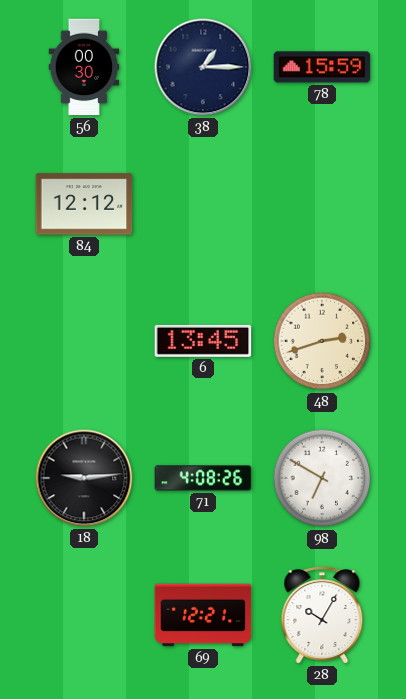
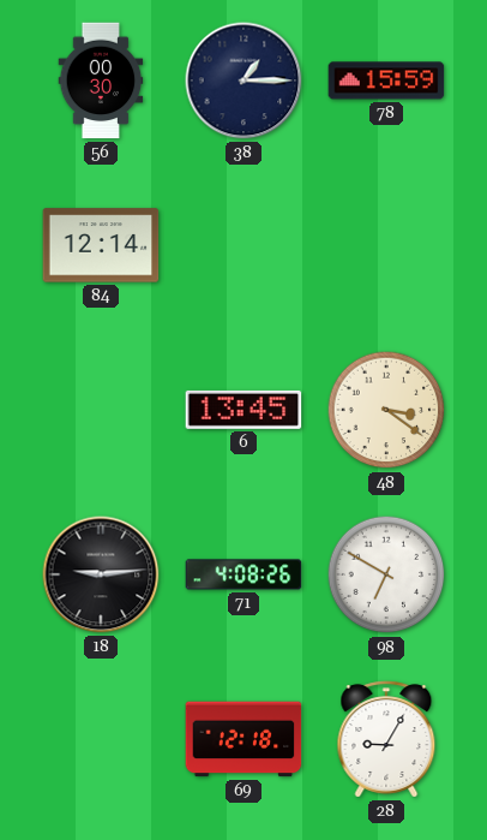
84: 12:12 -> 12:14
48: 2:42 -> 3:21
69: 12:21 -> 12:18
28: 10:05 -> 9:05
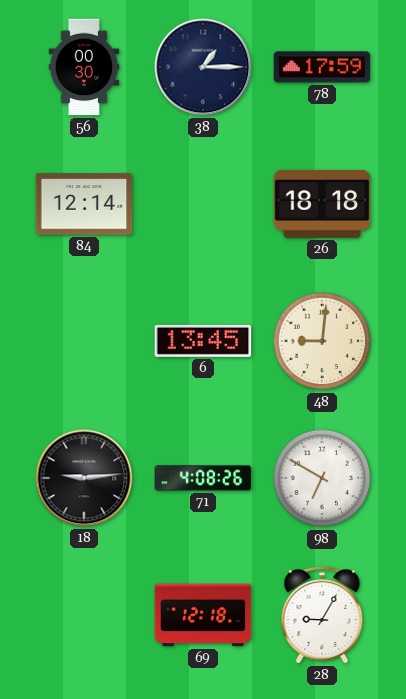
78: 15:59 -> 17:59
26: none -> 18:18
48: 3:21 -> 9:01
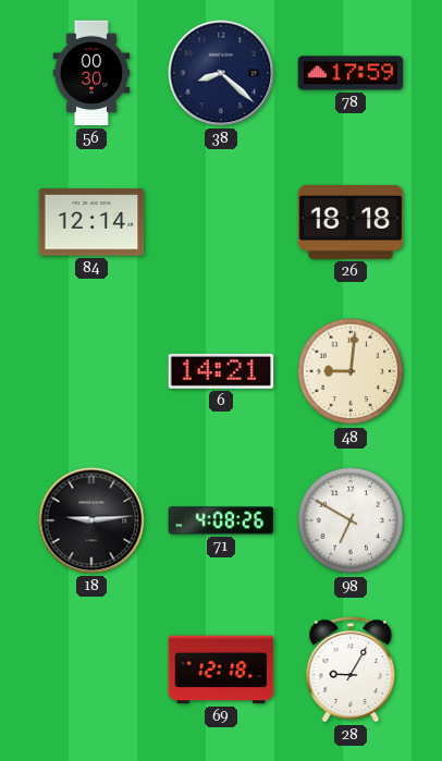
38: 1:15 -> 8:22
6: 13:45 -> 14:21
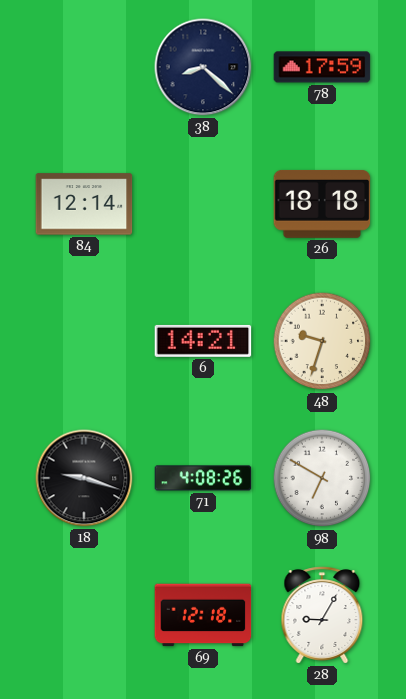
56: 00:30 -> none
48: 9:01 -> 9:33
18: 9:14 -> 9:18
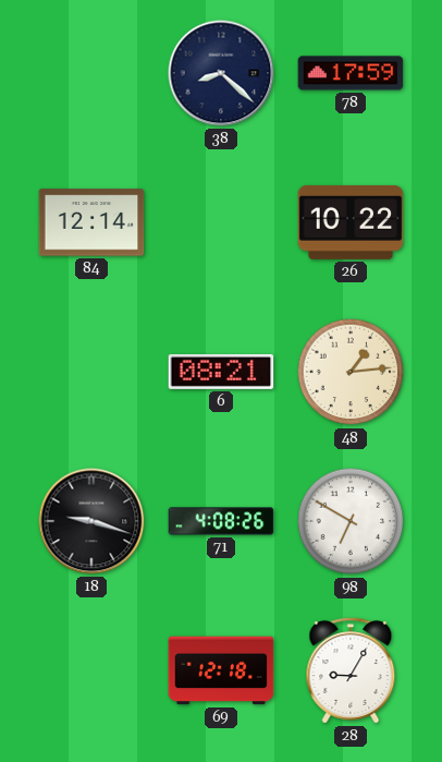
26: 18:18 -> 10:22
6: 14:21 -> 08:21
48: 9:33 -> 1:14
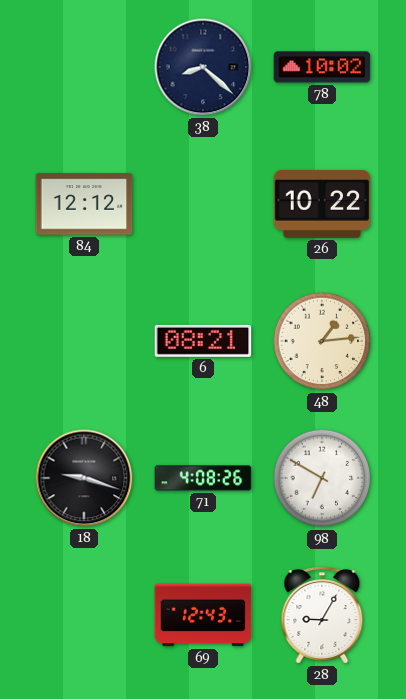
78: 17:59 -> 10:02
84: 12:14 -> 12:12
69: 12:18 -> 12:43
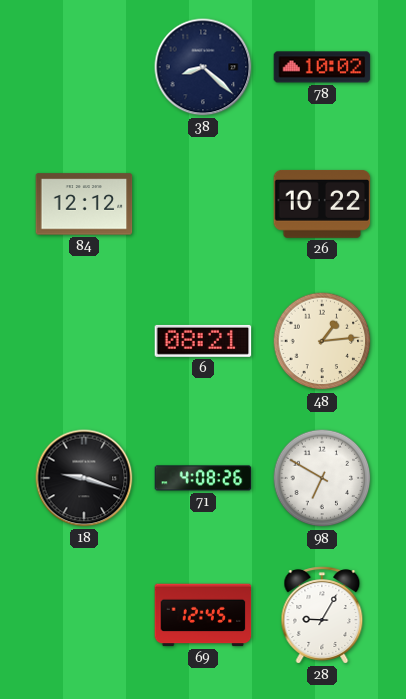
69: 12:43 -> 12:45
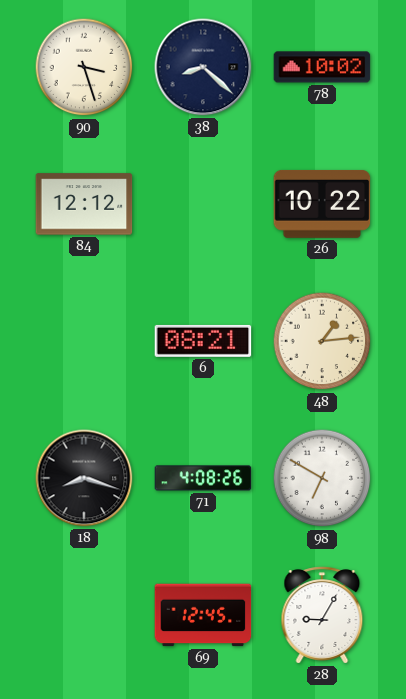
90: none -> 3:27
18: 9:18 -> 8:18
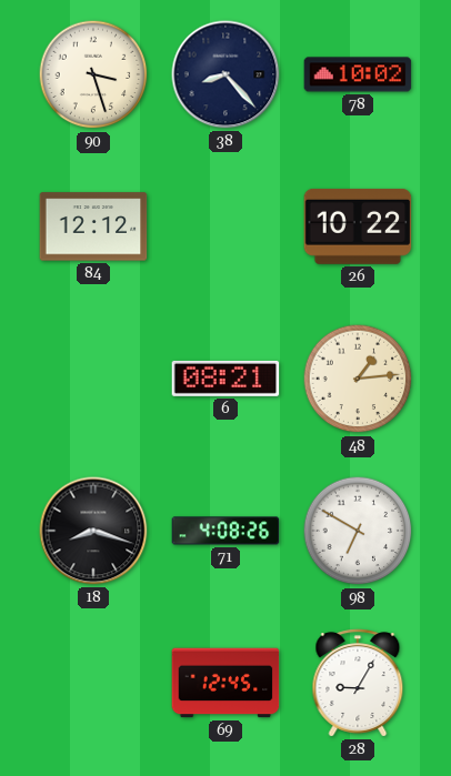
38: 8:22 -> 8:23
